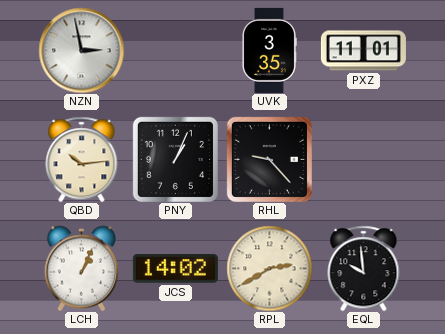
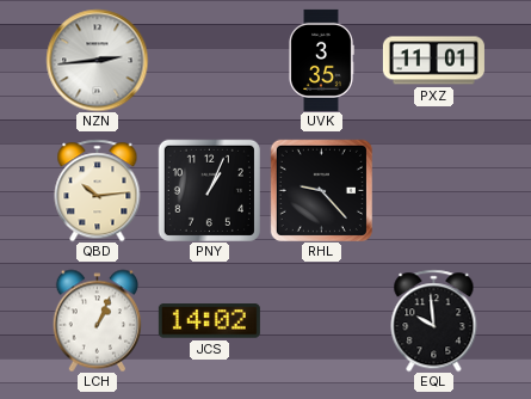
NZN: 2:58 -> 2:44
RPL: 2:40 -> none
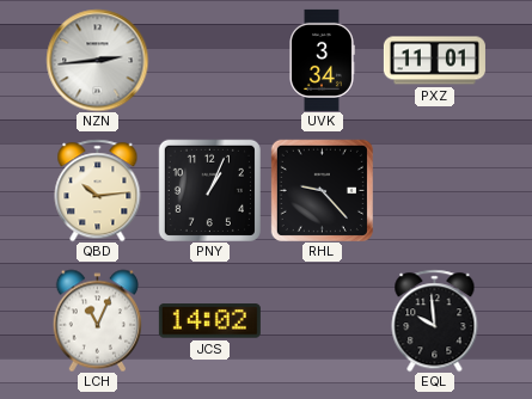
UVK: 3:35 -> 3:34
LCH: 1:04 -> 11:04
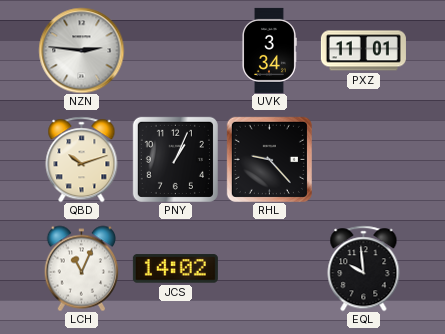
NZN: 2:44 -> 2:46
QBD: 10:14 -> 10:12
